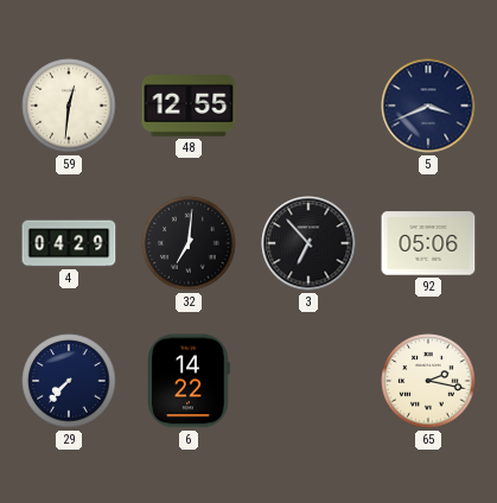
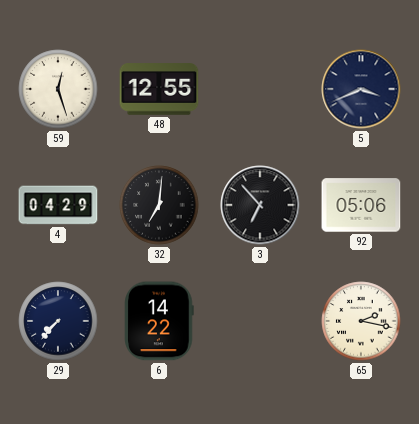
59: 12:31 -> 12:27
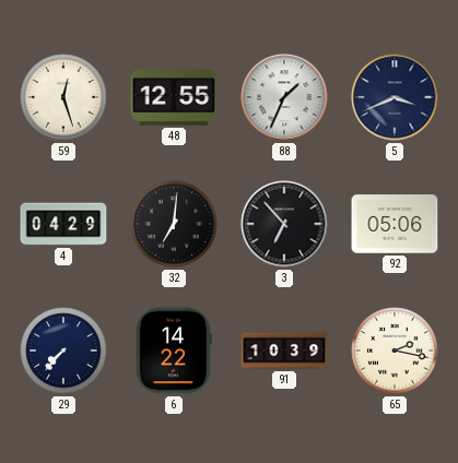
88: none -> 1:34
91: none -> 10:39
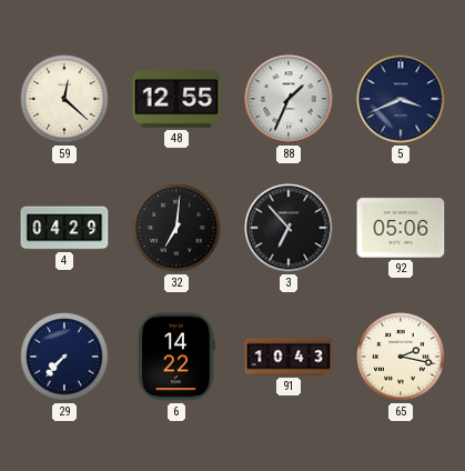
59: 12:27 -> 12:22
91: 10:39 -> 10:43
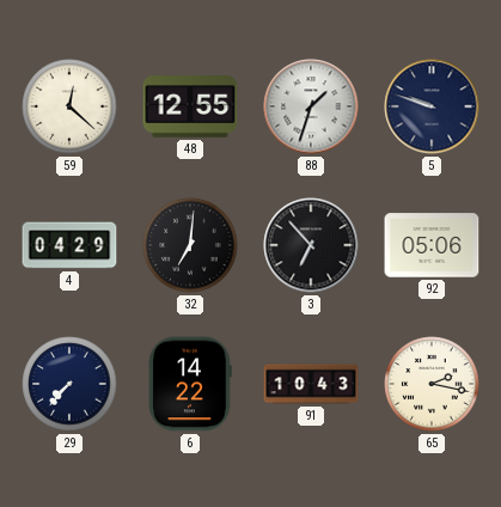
88: 1:34 -> 1:33
5: 3:41 -> 9:48
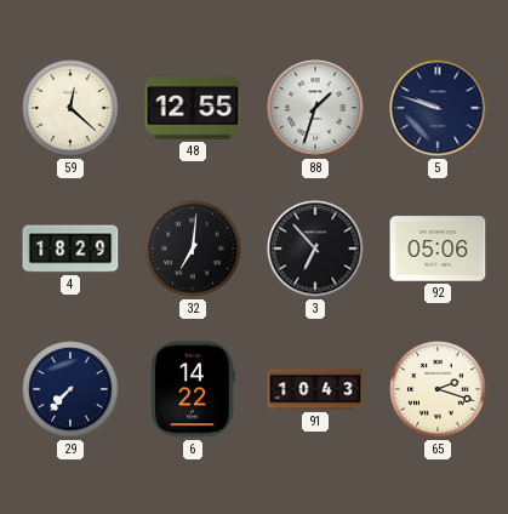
4: 04:29 -> 18:29
65: 2:17 -> 2:18
